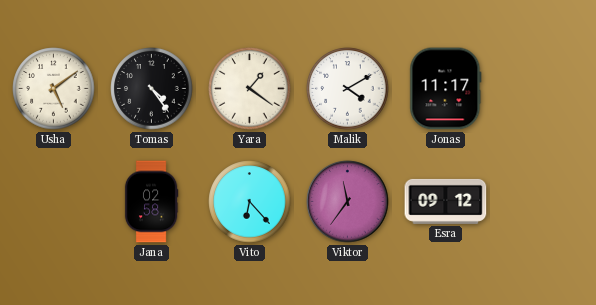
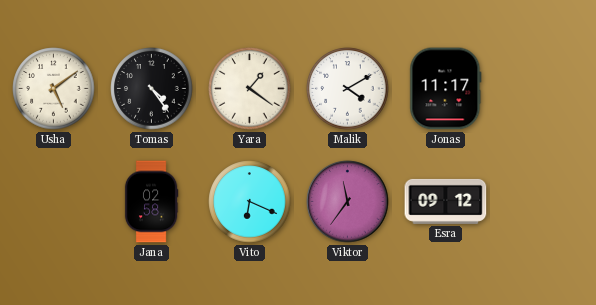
Vito: 6:23 -> 6:19
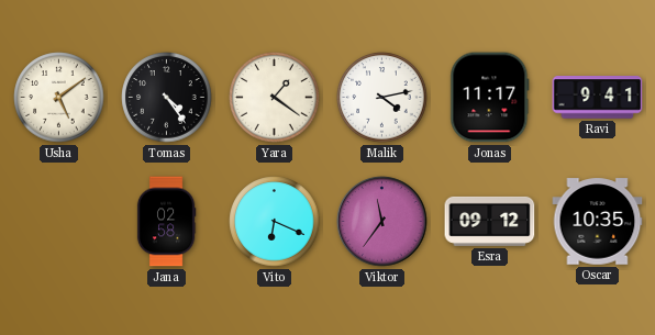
Malik: 4:10 -> 4:13
Ravi: none -> 9:41
Oscar: none -> 10:35
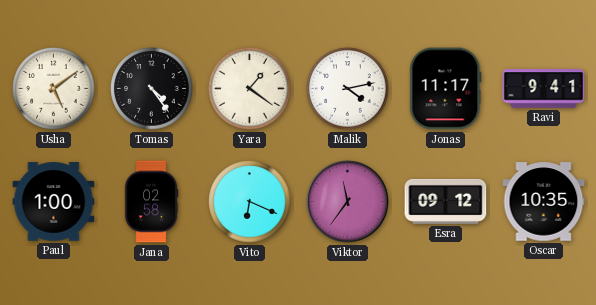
Paul: none -> 1:00
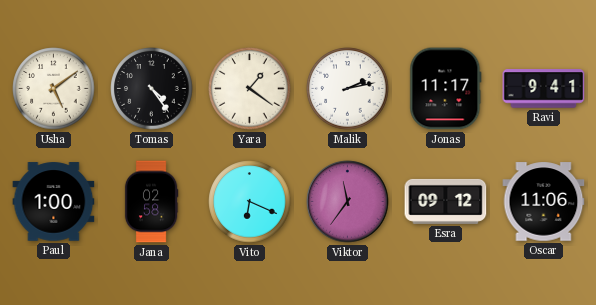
Malik: 4:13 -> 2:13
Oscar: 10:35 -> 11:06
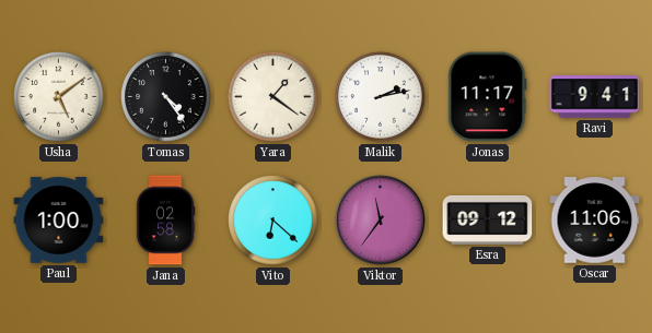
Vito: 6:19 -> 6:22
